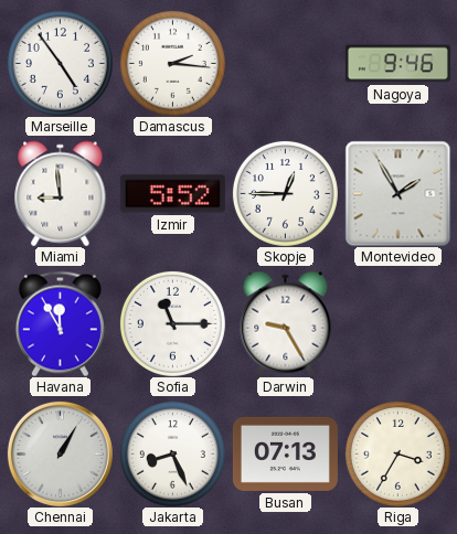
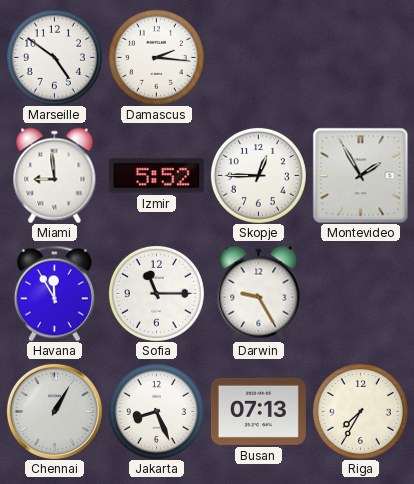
Marseille: 4:54 -> 4:51
Nagoya: 9:46 -> none
Riga: 3:35 -> 7:35
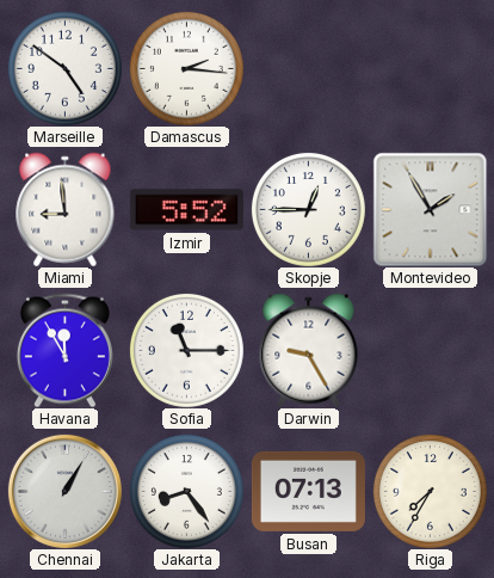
Jakarta: 8:26 -> 8:24
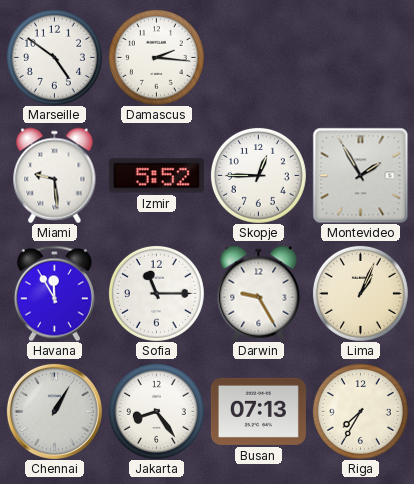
Miami: 8:59 -> 9:29
Lima: none -> 1:04
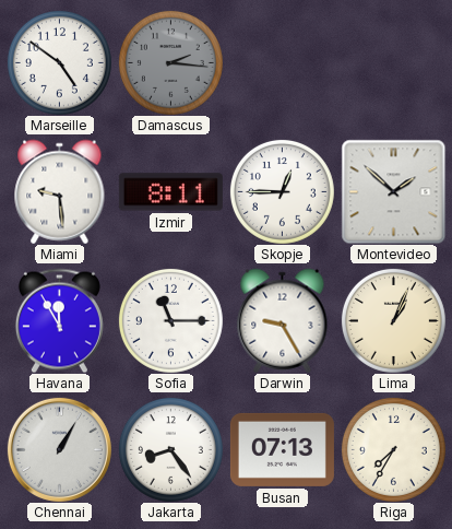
Damascus dial: white -> grey
Izmir: 5:52 -> 8:11
Montevideo: 1:55 -> 1:52
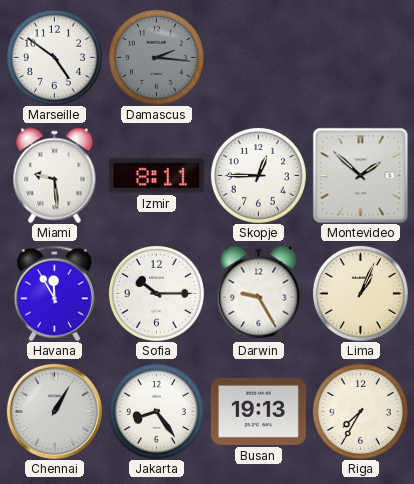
Sofia: 11:15 -> 10:15
Busan: 07:13 -> 19:13
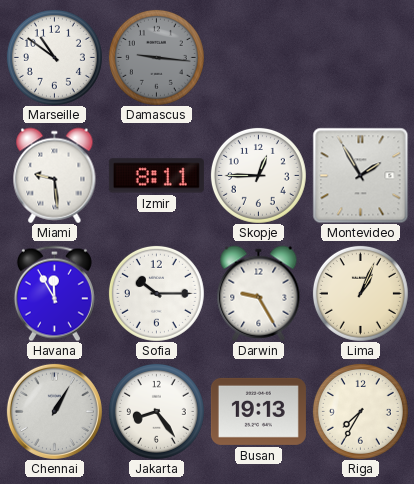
Marseille: 4:51 -> 10:51
Damascus: 2:16 -> 9:16
Montevideo: 1:52 -> 1:55
